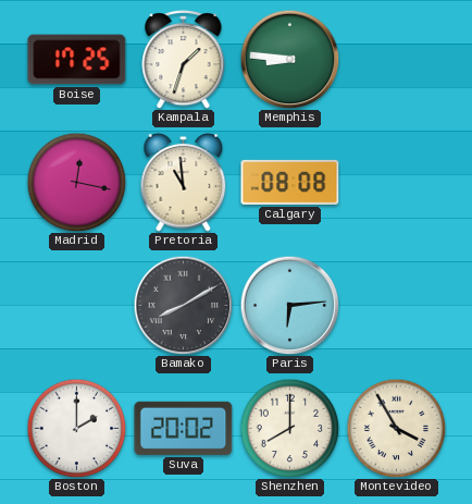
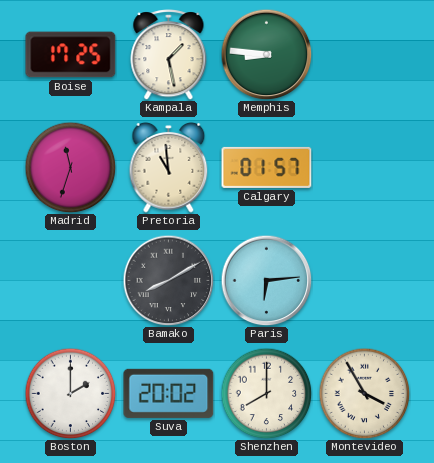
Kampala: 1:33 -> 1:28
Madrid: 12:17 -> 11:33
Calgary: 08:08 -> 01:57
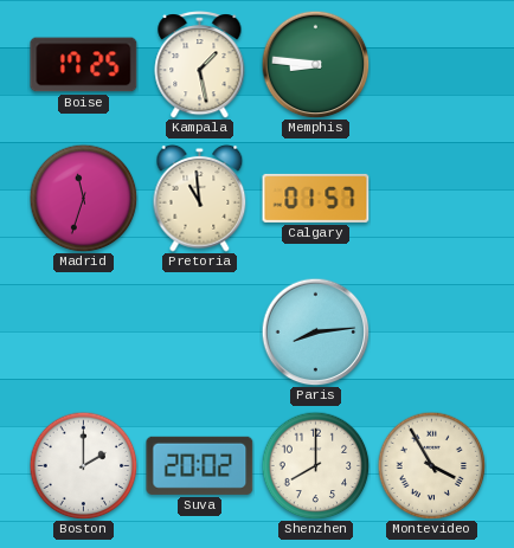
Bamako: 8:10 -> none
Paris: 6:14 -> 8:14
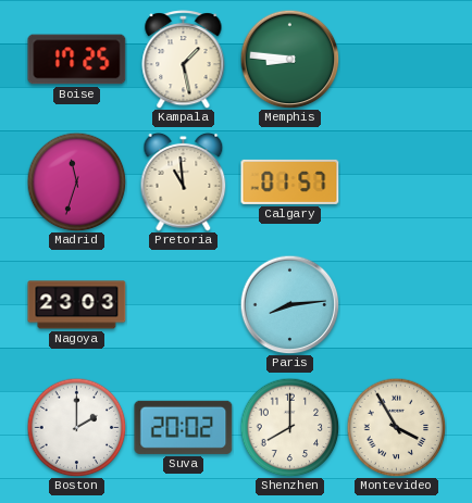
Nagoya: none -> 23:03
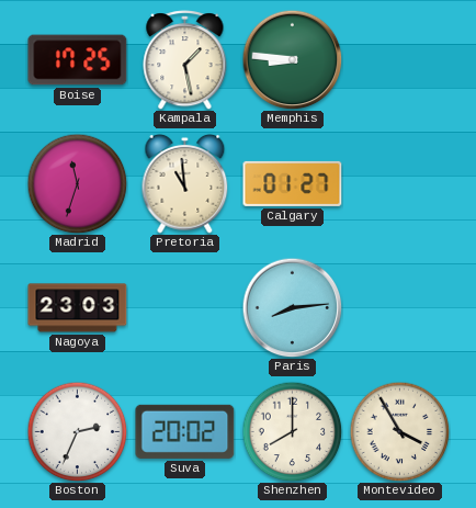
Calgary: 01:57 -> 01:27
Boston: 2:00 -> 2:34
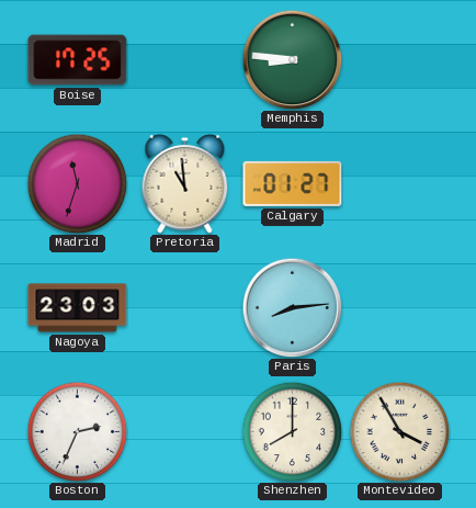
Kampala: 1:28 -> none
Suva: 20:02 -> none
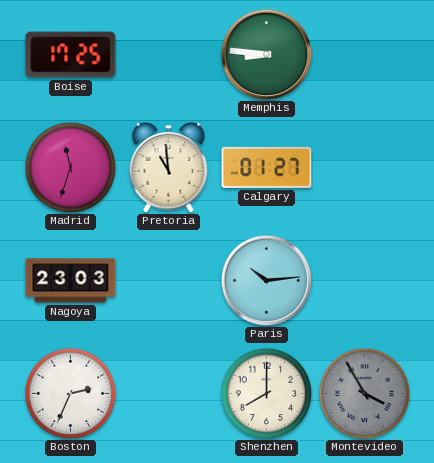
Paris: 8:14 -> 10:14
Montevideo dial: cream -> grey
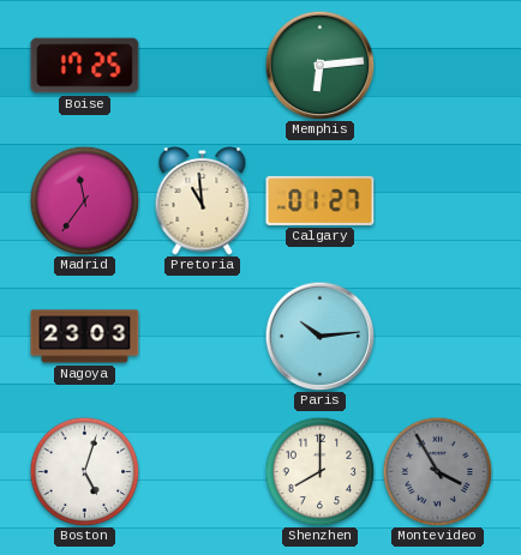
Memphis: 8:46 -> 6:14
Madrid: 11:33 -> 11:36
Boston: 2:34 -> 5:03
